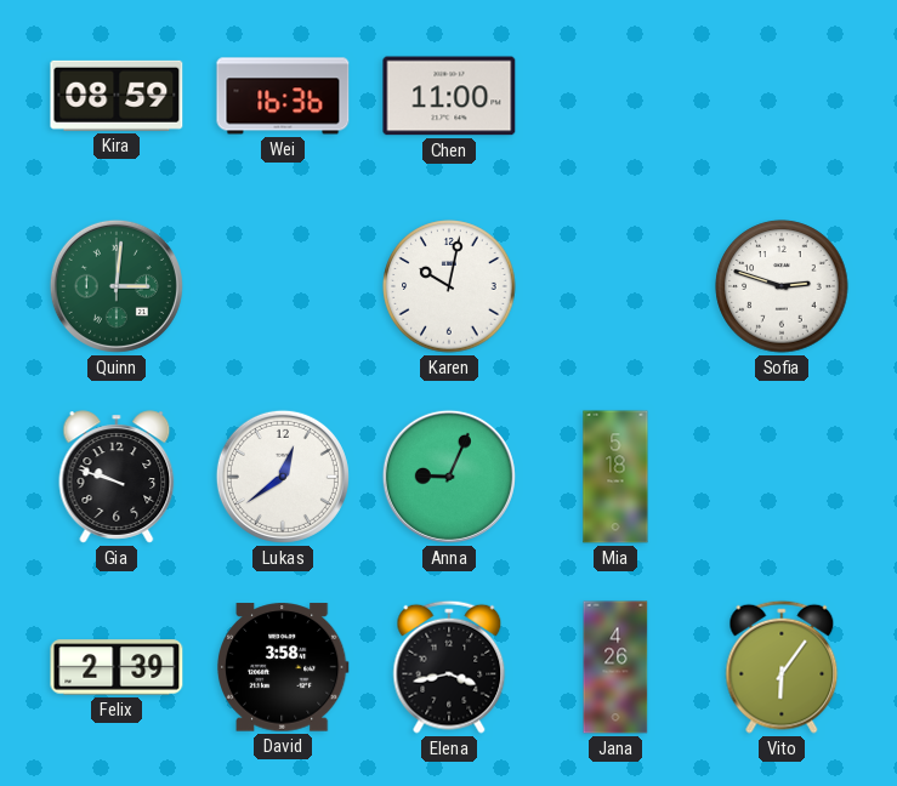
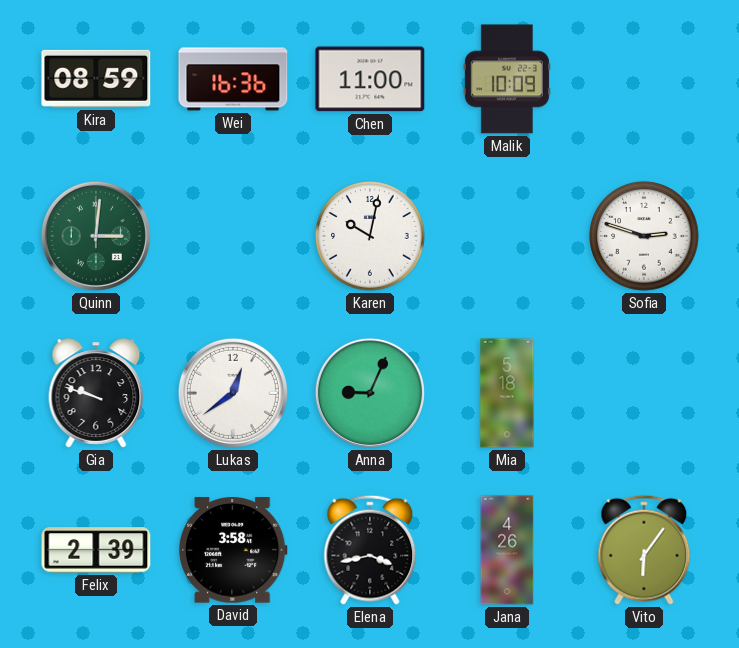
Malik: none -> 10:09
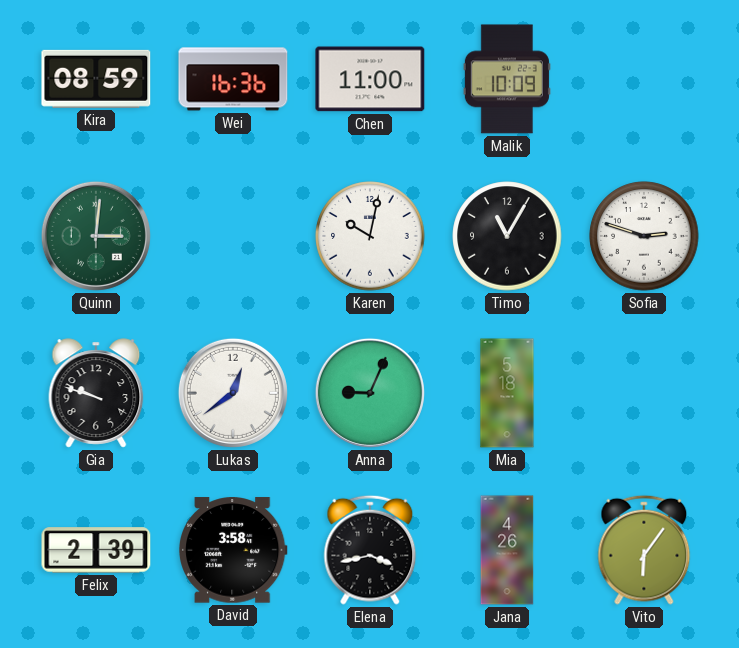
Timo: none -> 11:05
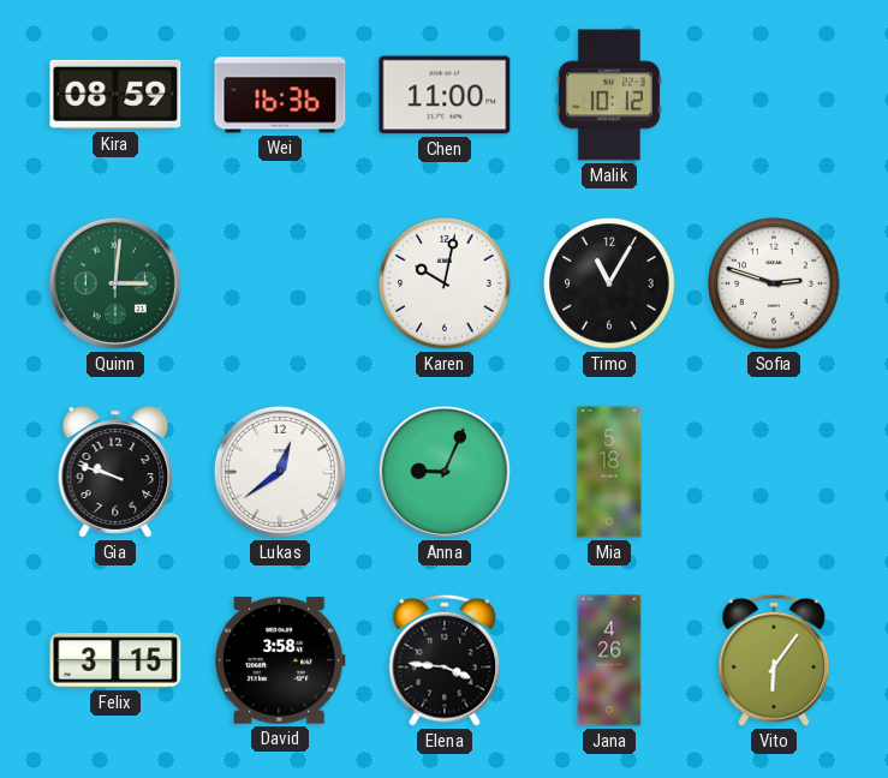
Malik: 10:09 -> 10:12
Felix: 2:39 -> 3:15
Elena: 3:43 -> 3:46
